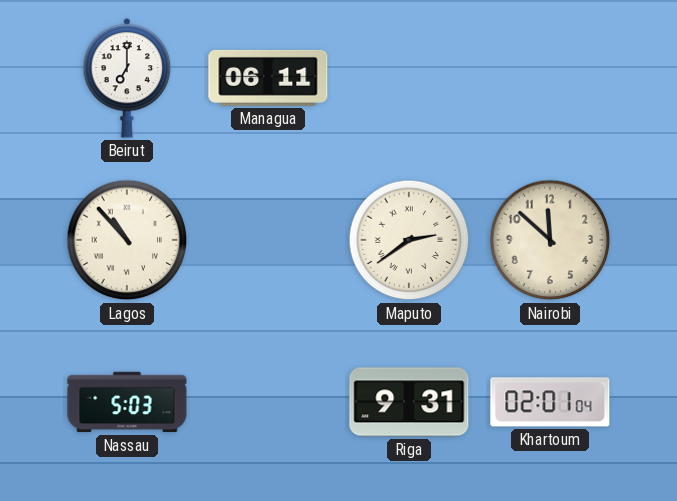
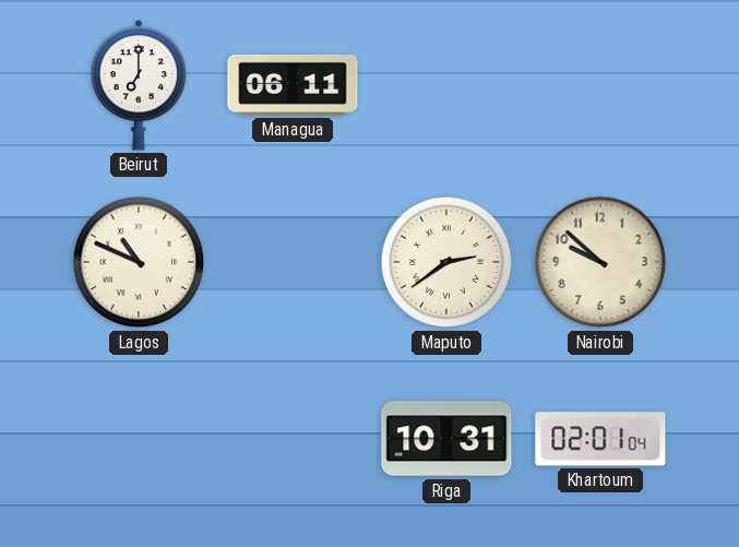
Lagos: 10:53 -> 10:49
Nairobi: 11:52 -> 9:52
Nassau: 5:03 -> none
Riga: 9:31 -> 10:31
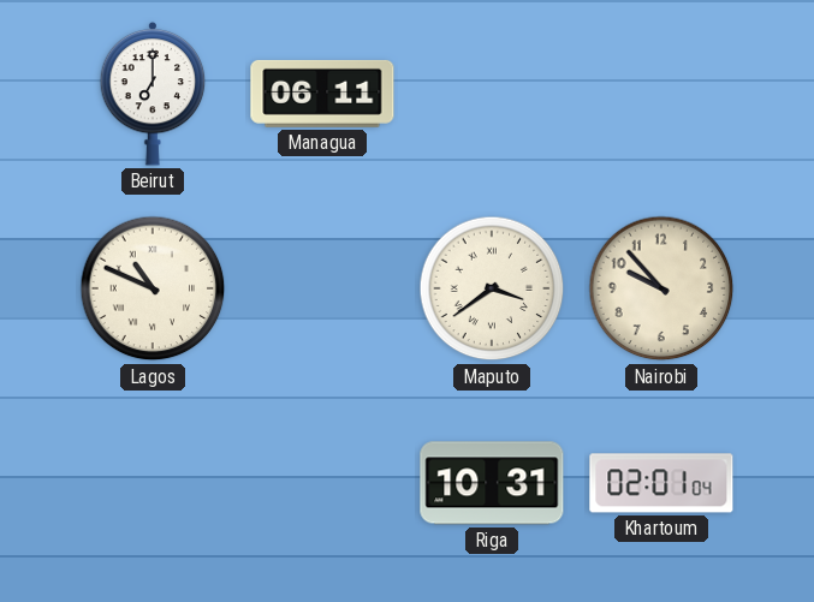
Maputo: 2:39 -> 3:39
Nairobi: 9:52 -> 9:53
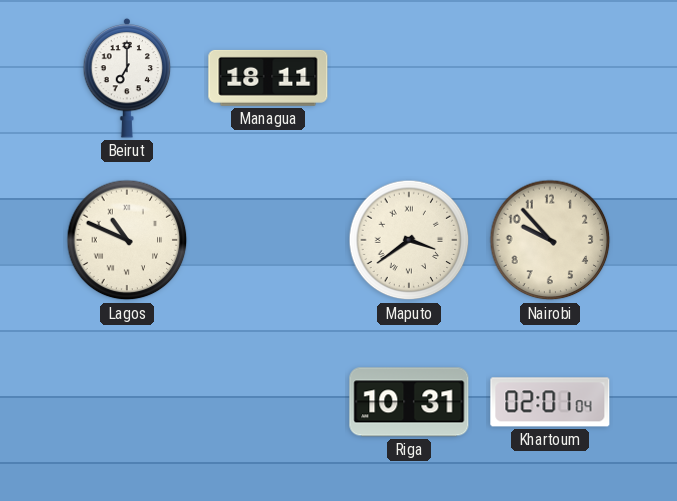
Managua: 06:11 -> 18:11
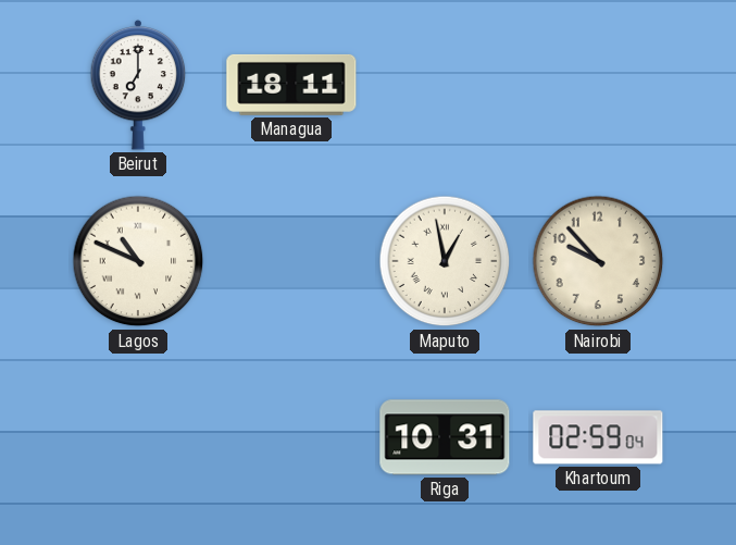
Maputo: 3:39 -> 12:58
Khartoum: 02:01 -> 02:59
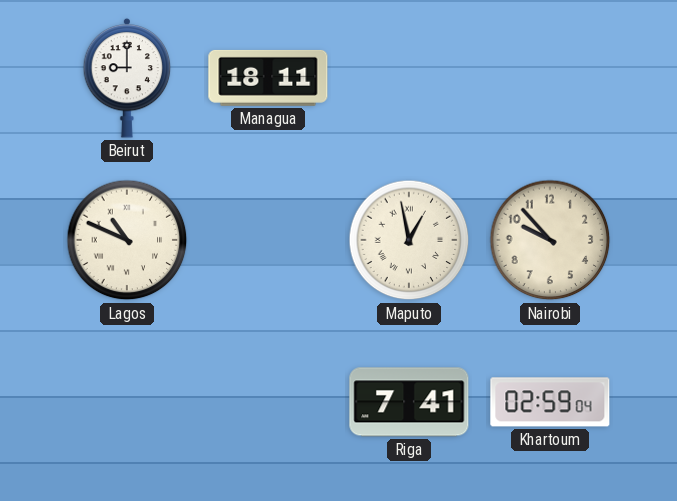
Beirut: 7:00 -> 9:00
Riga: 10:31 -> 7:41
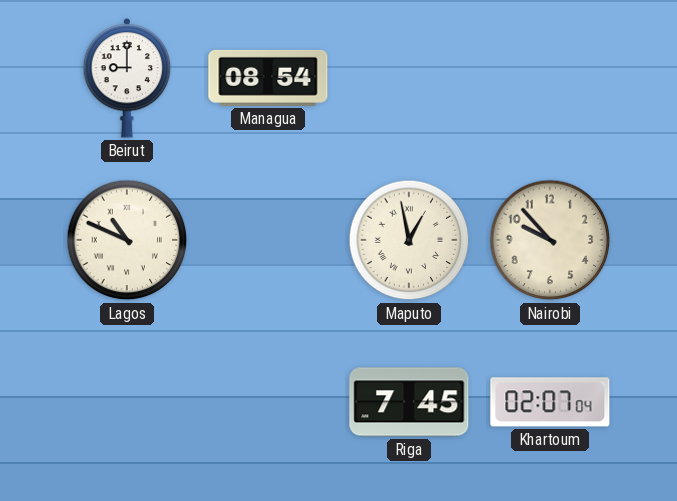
Managua: 18:11 -> 08:54
Riga: 7:41 -> 7:45
Khartoum: 02:59 -> 02:07
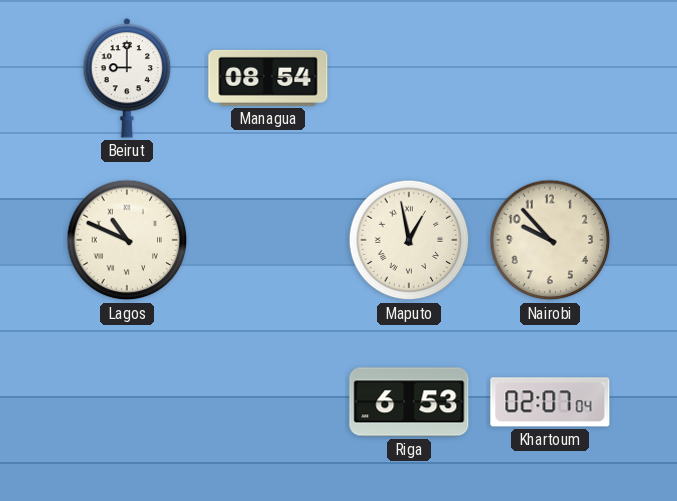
Riga: 7:45 -> 6:53
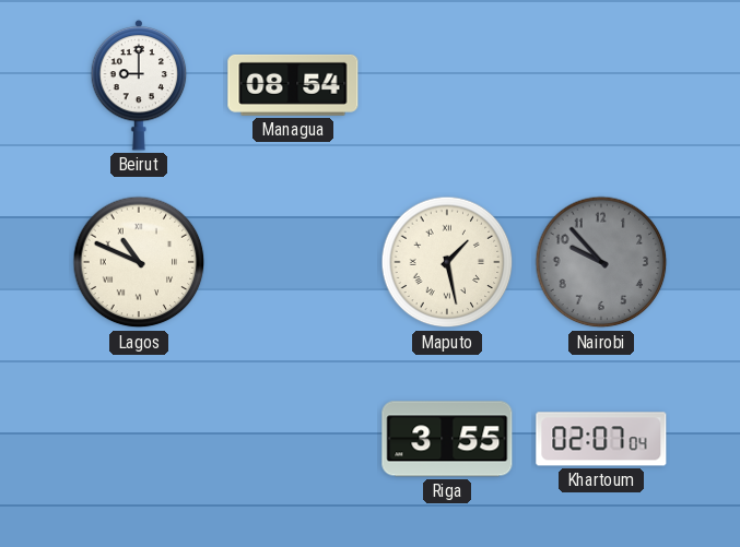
Maputo: 12:58 -> 1:28
Nairobi dial: cream -> grey
Riga: 6:53 -> 3:55
